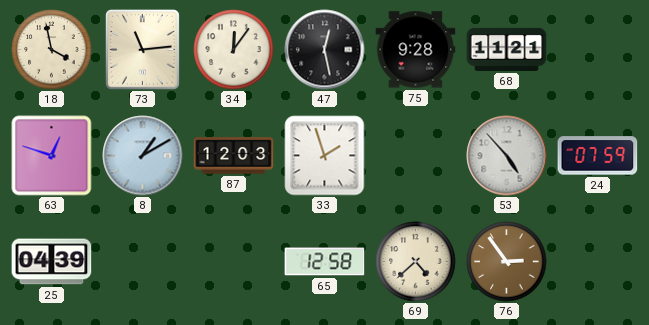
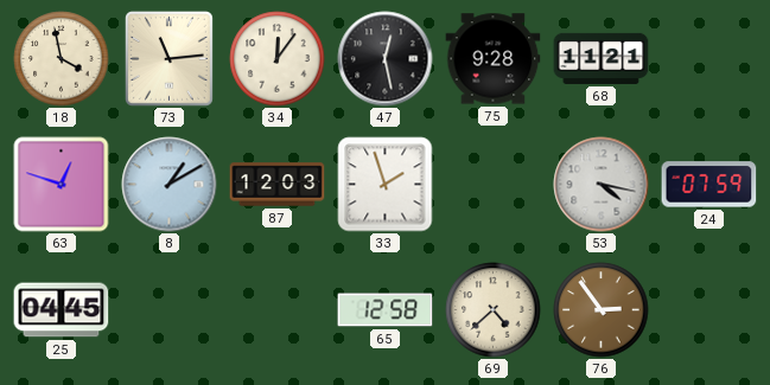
53: 4:53 -> 4:17
25: 04:39 -> 04:45
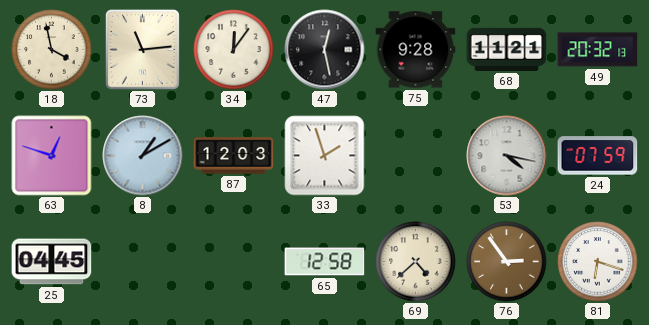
49: none -> 20:32
81: none -> 6:18
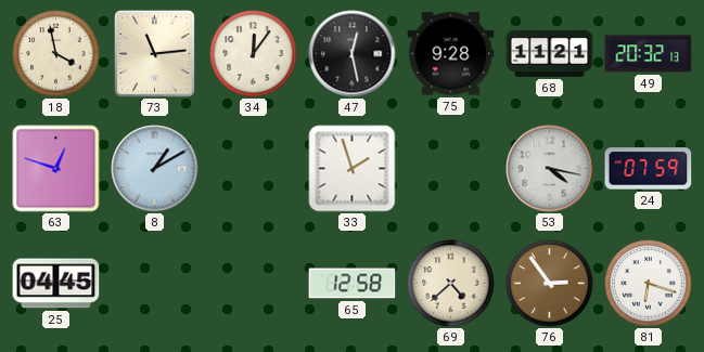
87: 12:03 -> none
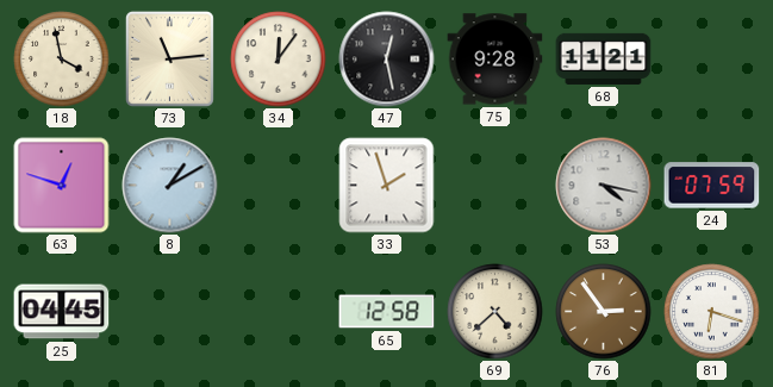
49: 20:32 -> none
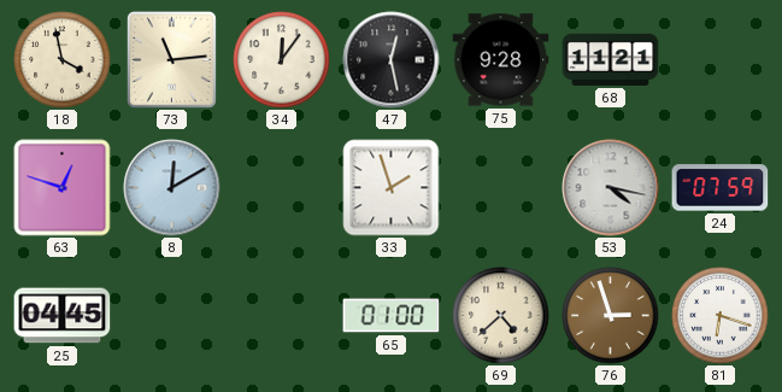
8: 1:10 -> 12:10
65: 12:58 -> 01:00
76: 2:54 -> 2:57
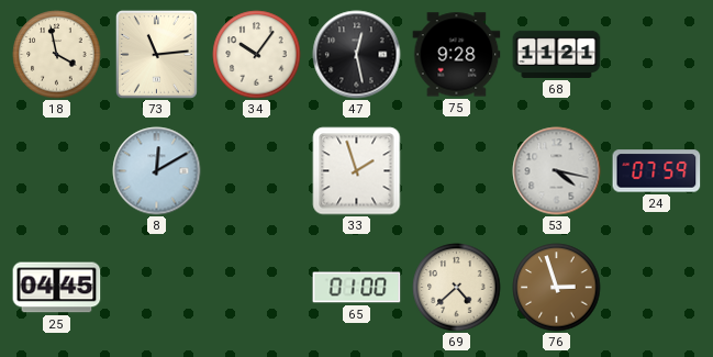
34: 12:06 -> 10:06
63: 12:48 -> none
81: 6:18 -> none
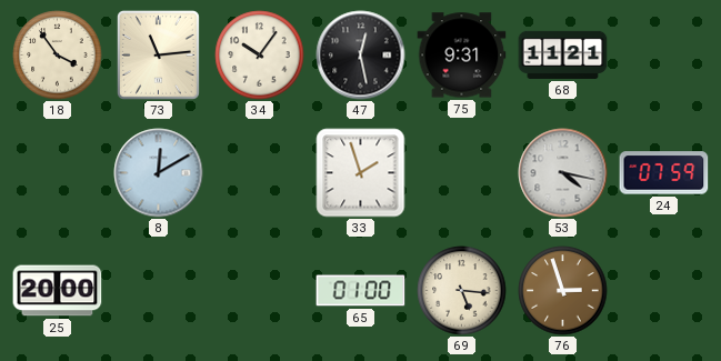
18: 3:58 -> 3:54
75: 9:28 -> 9:31
25: 04:45 -> 20:00
69: 4:38 -> 5:16
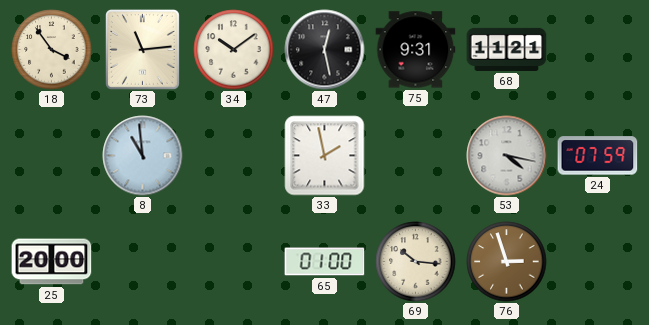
34: 10:06 -> 10:09
8: 12:10 -> 10:59
33: 1:57 -> 1:58
69: 5:16 -> 10:16
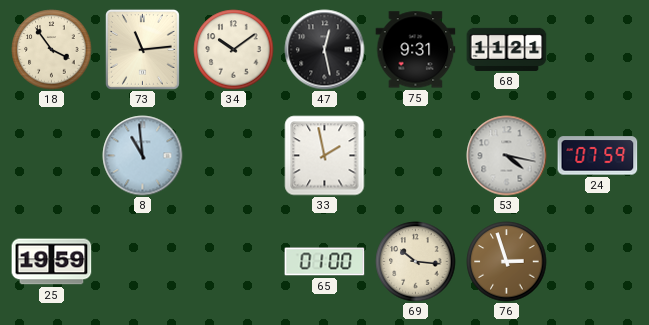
25: 20:00 -> 19:59
